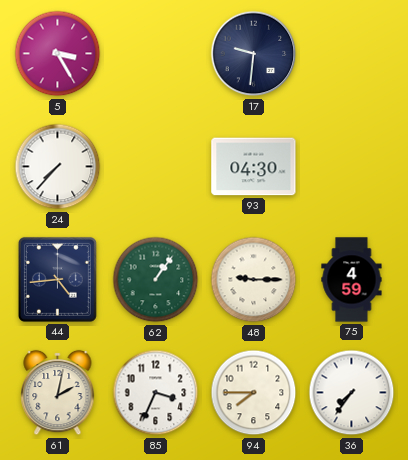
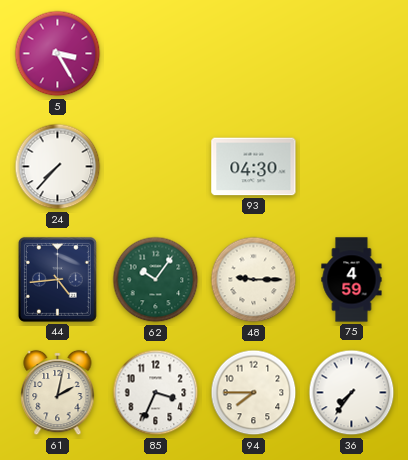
17: 9:31 -> none
62: 1:06 -> 10:06
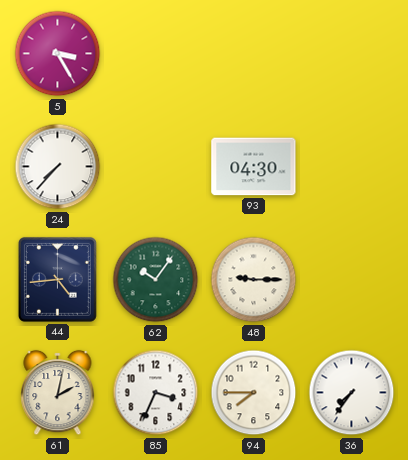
75: 4:59 -> none
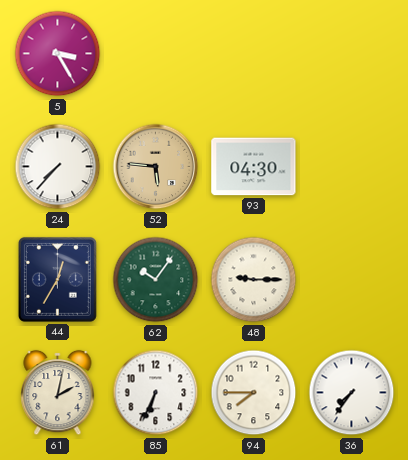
52: none -> 5:46
44: 4:44 -> 12:35
85: 3:34 -> 6:34
